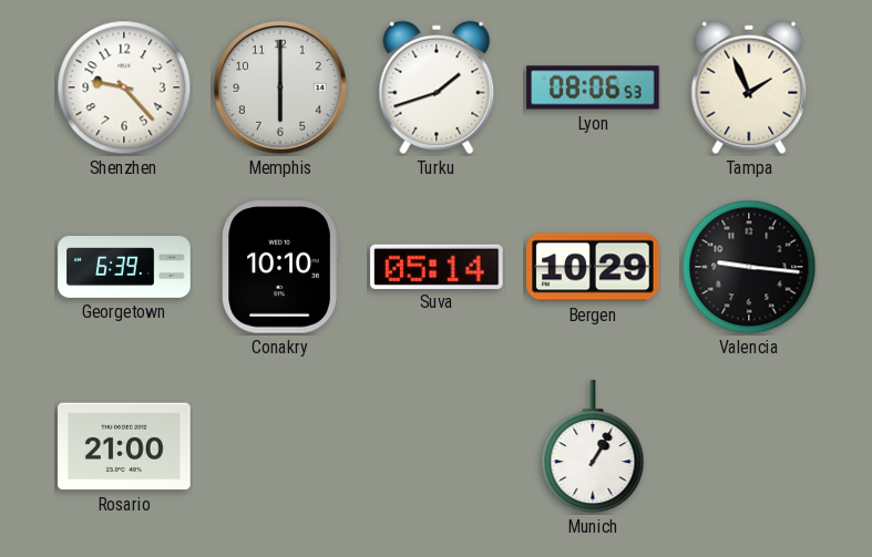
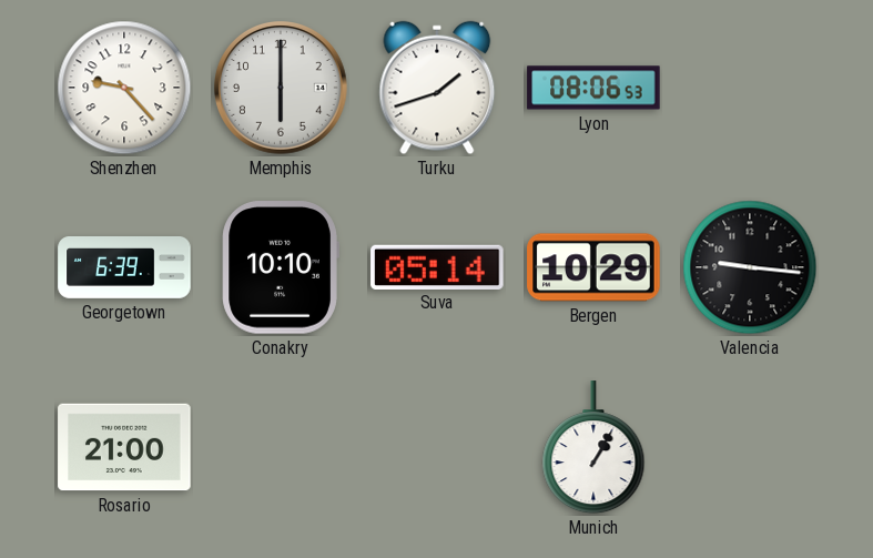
Tampa: 1:56 -> none
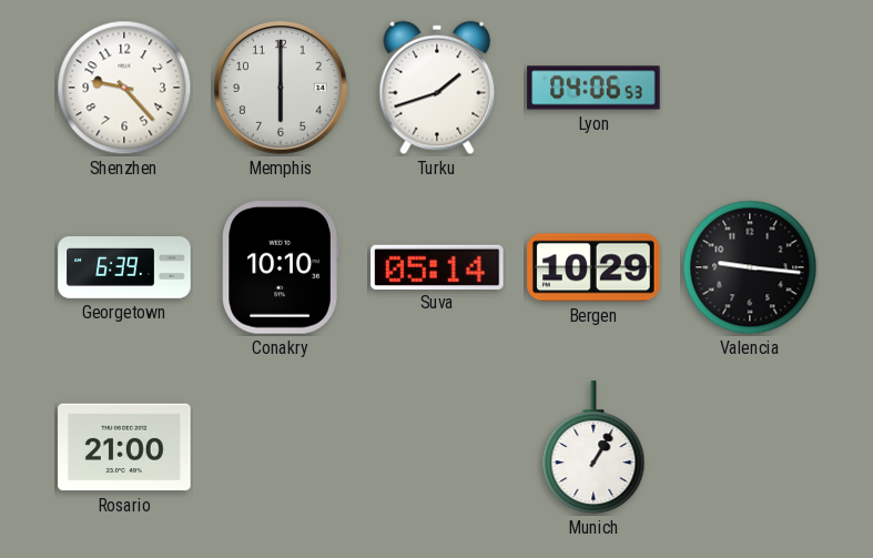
Lyon: 08:06 -> 04:06
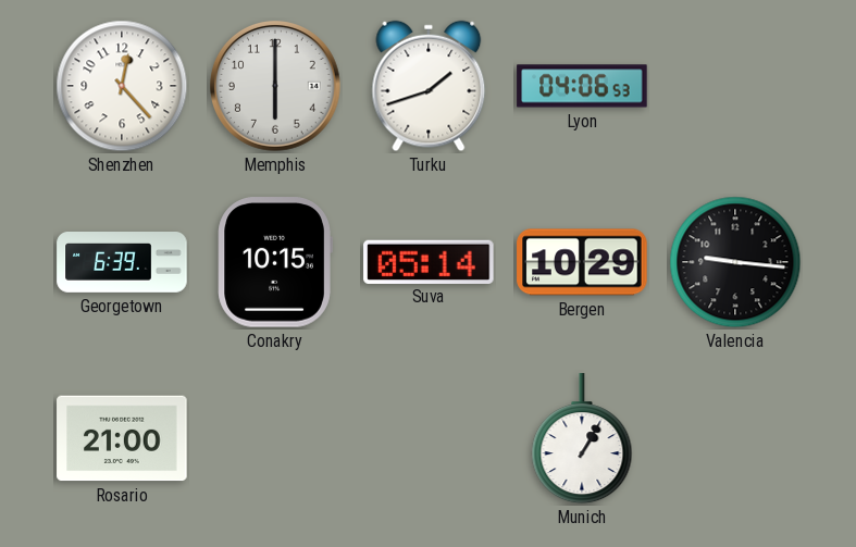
Shenzhen: 9:23 -> 12:23
Conakry: 10:10 -> 10:15
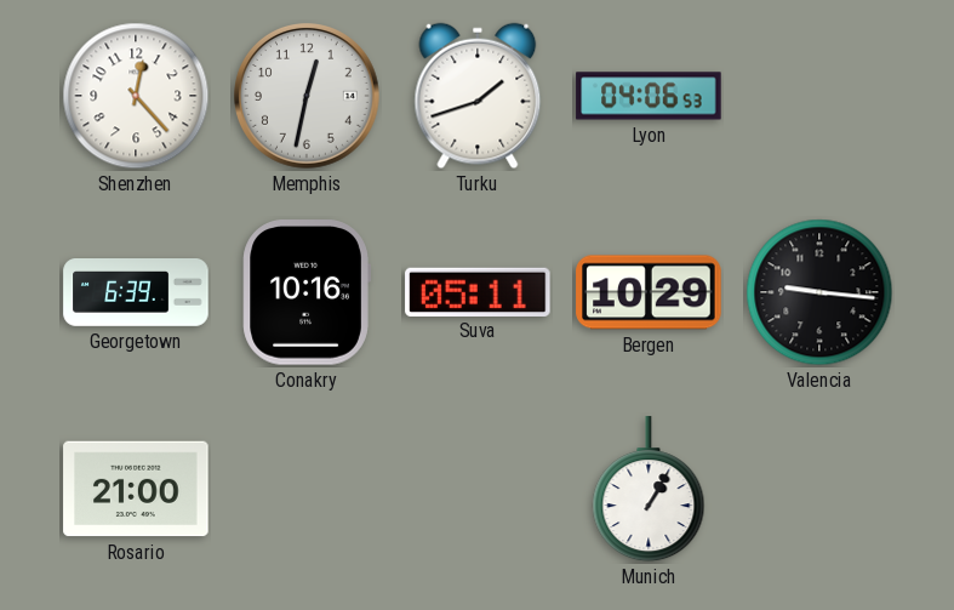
Memphis: 6:00 -> 12:32
Conakry: 10:15 -> 10:16
Suva: 05:14 -> 05:11
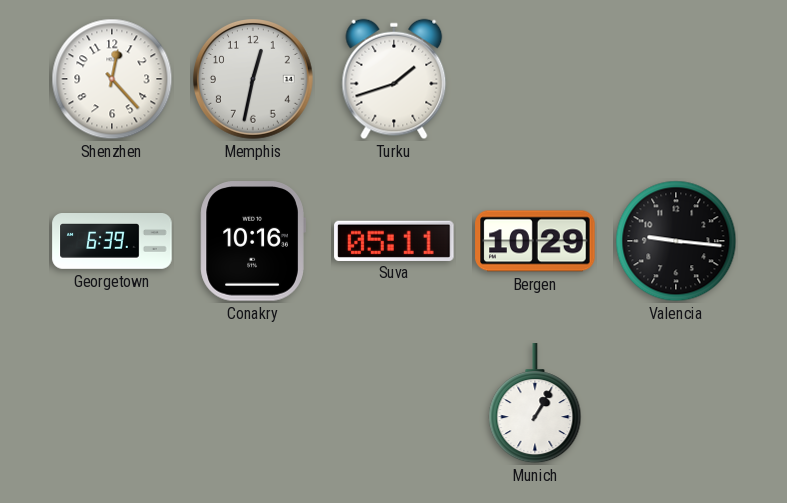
Lyon: 04:06 -> none
Rosario: 21:00 -> none
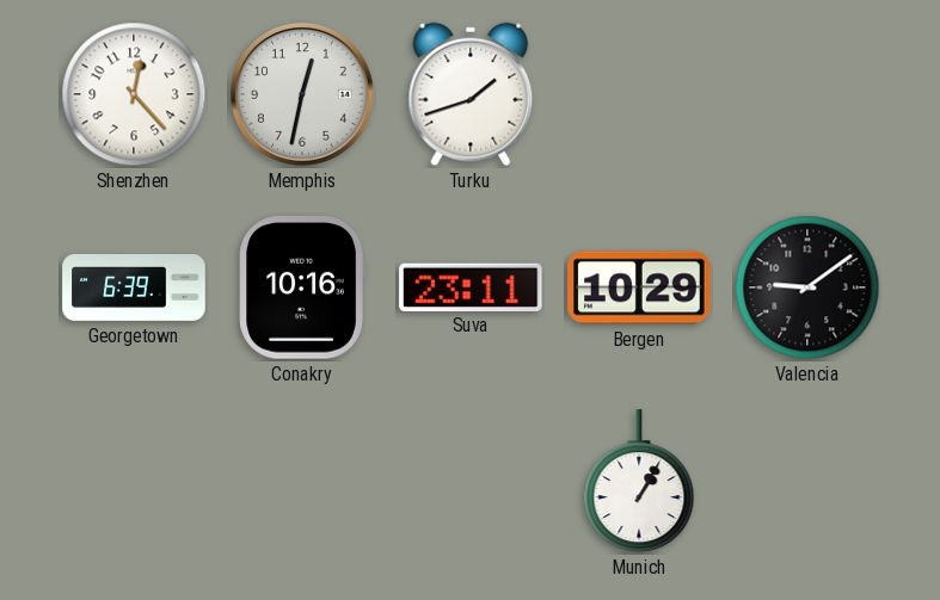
Suva: 05:11 -> 23:11
Valencia: 9:16 -> 9:09
